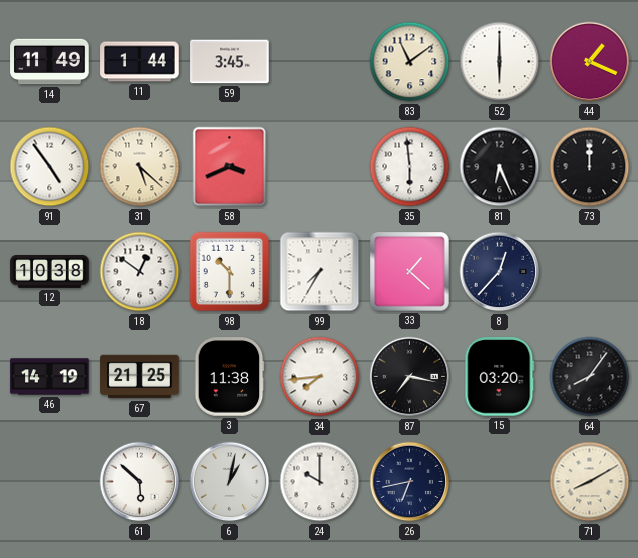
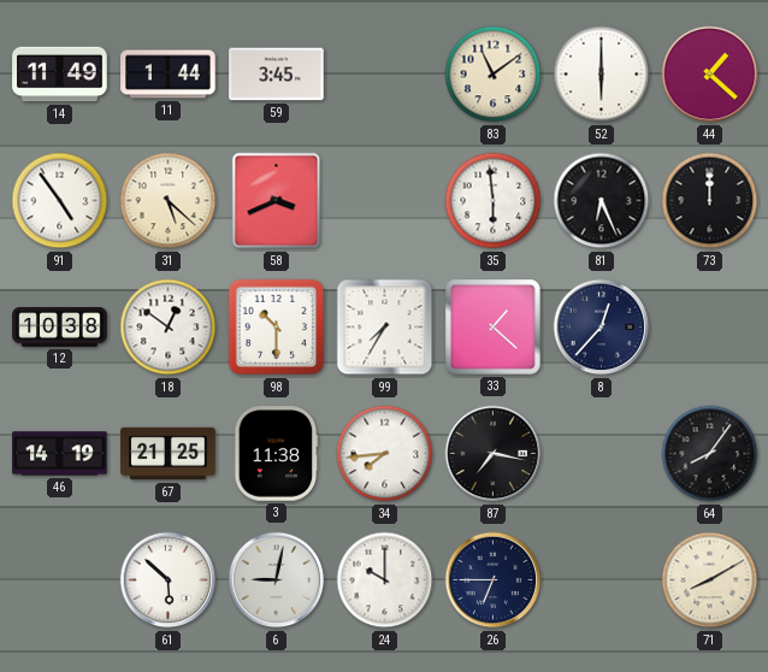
44: 1:19 -> 1:22
15: 03:20 -> none
6: 1:02 -> 9:02
26: 6:43 -> 6:45
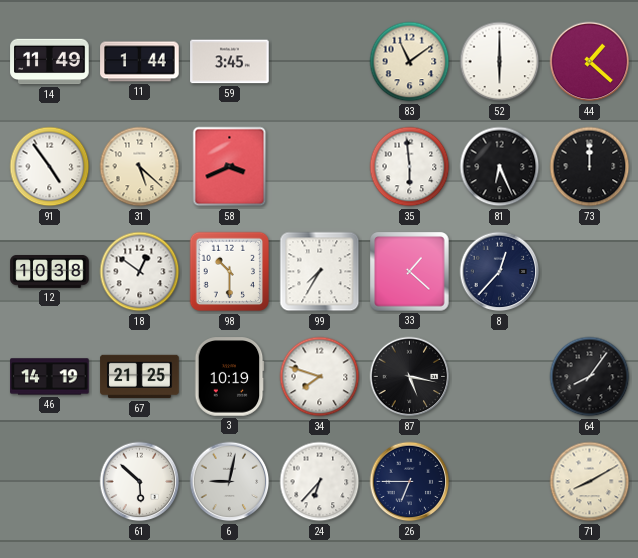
3: 11:38 -> 10:19
34: 7:44 -> 7:48
87: 7:17 -> 5:17
24: 10:00 -> 6:37
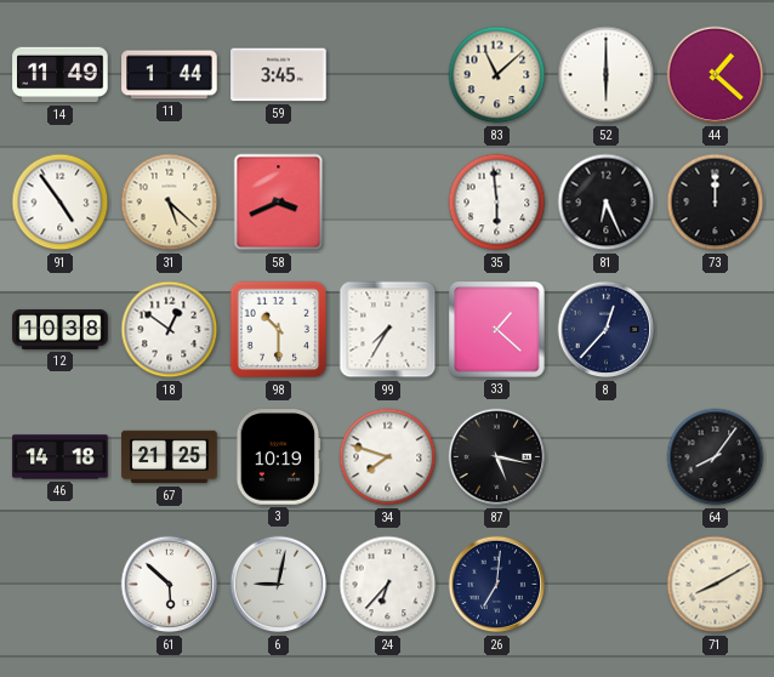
83: 11:09 -> 11:08
46: 14:19 -> 14:18
26: 6:45 -> 7:01
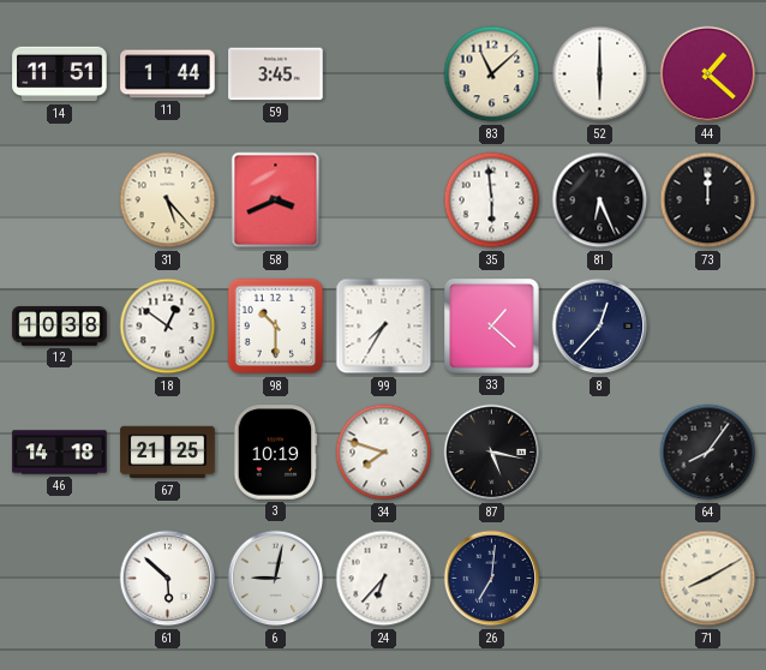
14: 11:49 -> 11:51
91: 4:54 -> none
31: 5:22 -> 5:23
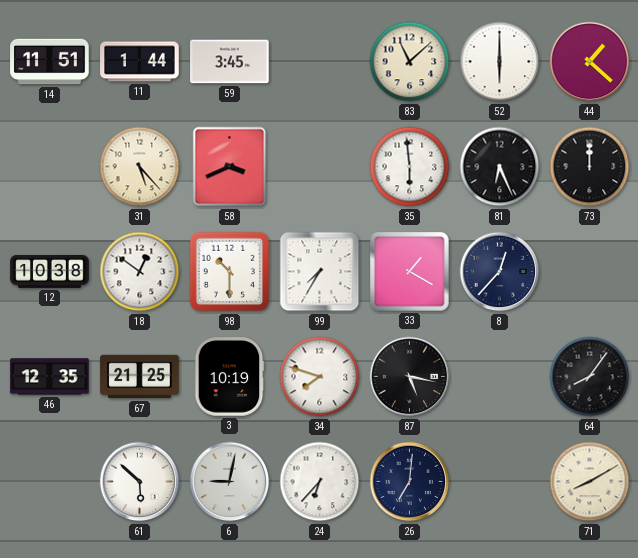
33: 1:22 -> 1:20
46: 14:18 -> 12:35
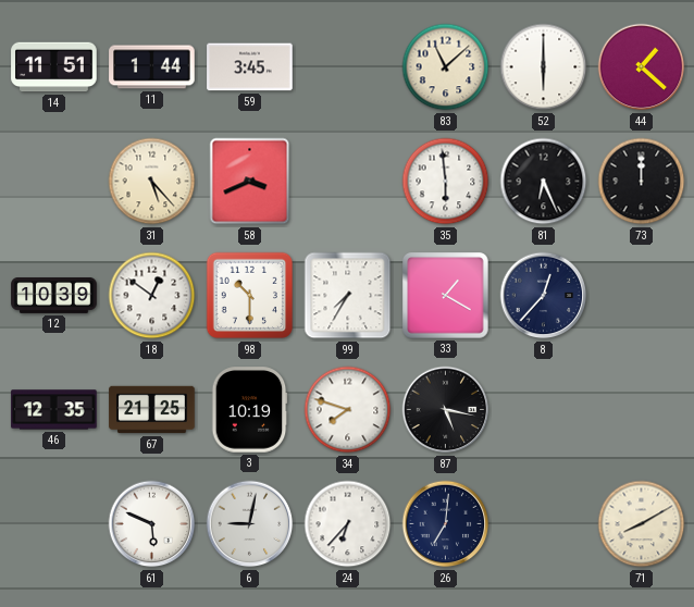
12: 10:38 -> 10:39
64: 8:06 -> none
61: 5:52 -> 5:49
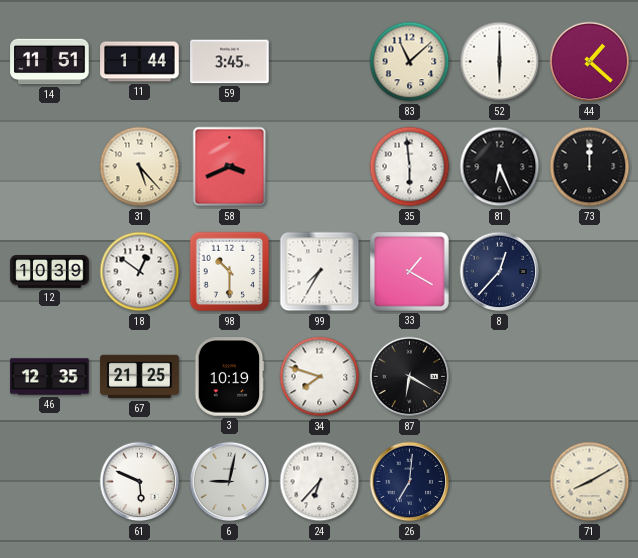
87: 5:17 -> 6:20
